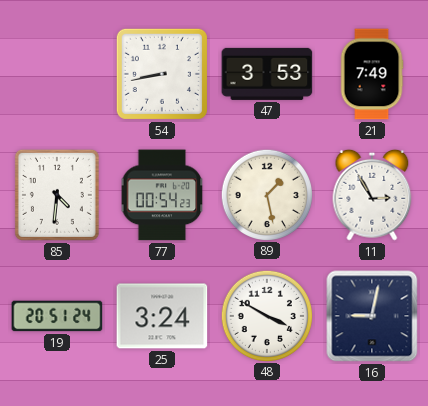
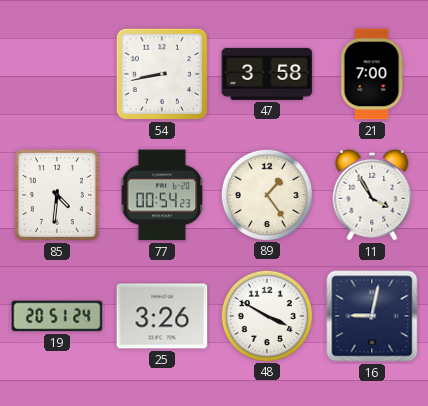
47: 3:53 -> 3:58
21: 7:49 -> 7:00
89: 1:28 -> 1:24
11: 2:55 -> 3:55
25: 3:24 -> 3:26
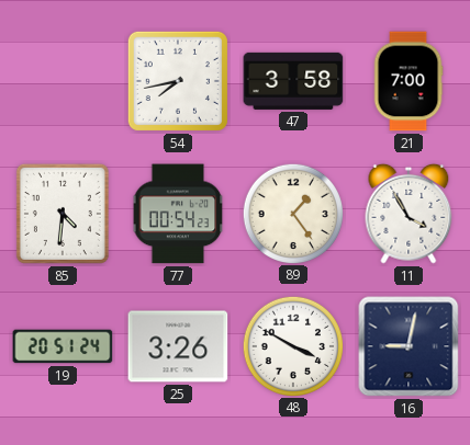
54: 8:43 -> 7:43
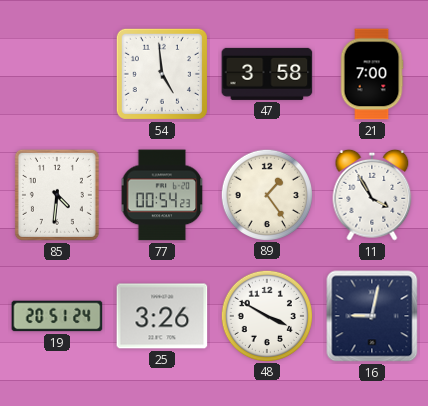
54: 7:43 -> 4:59
